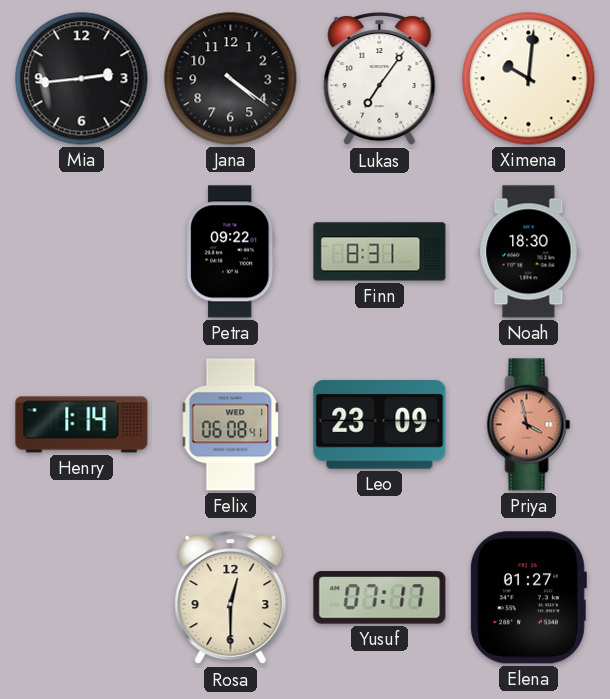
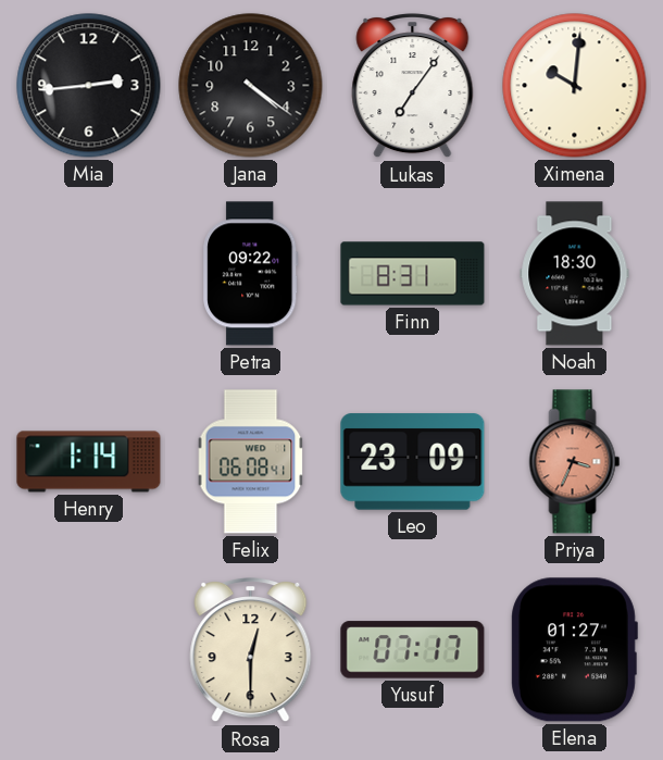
Priya: 3:58 -> 3:34
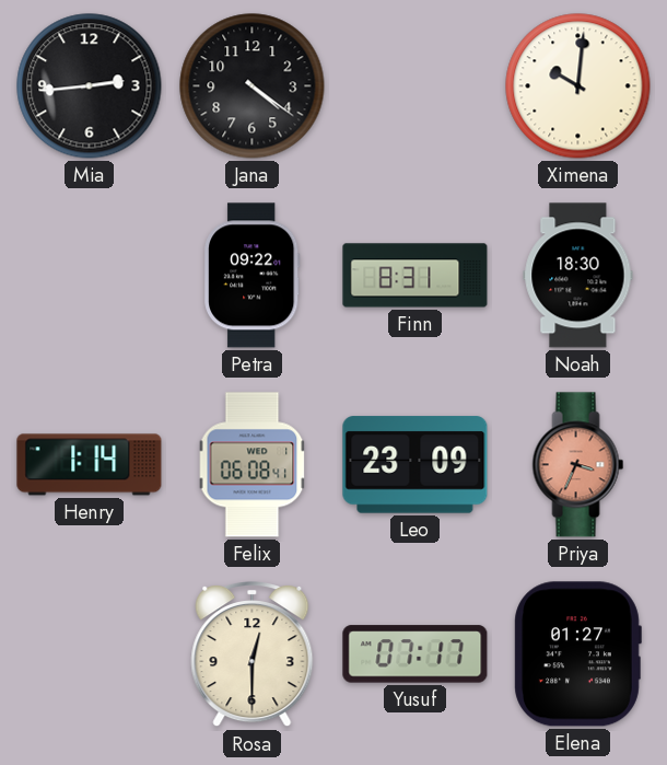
Lukas: 7:06 -> none
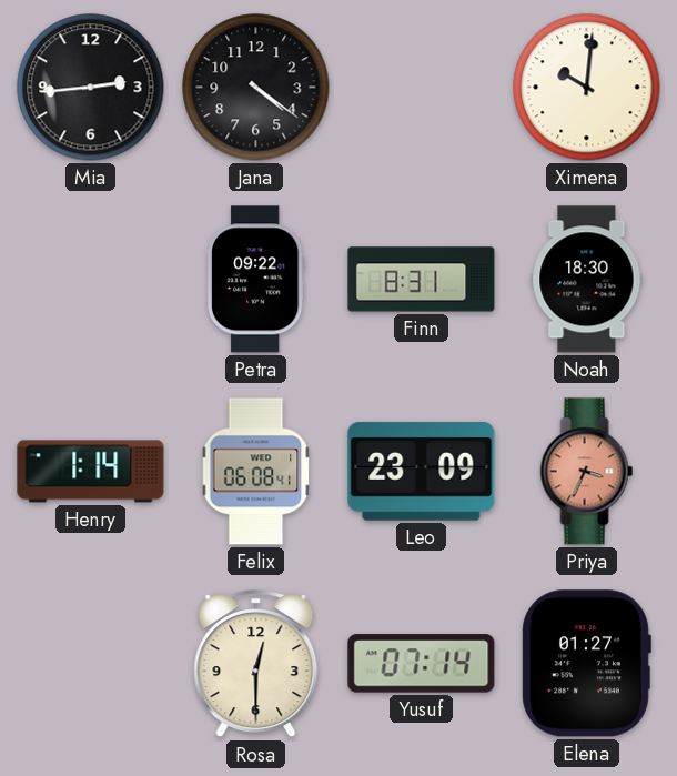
Yusuf: 07:17 -> 07:14
